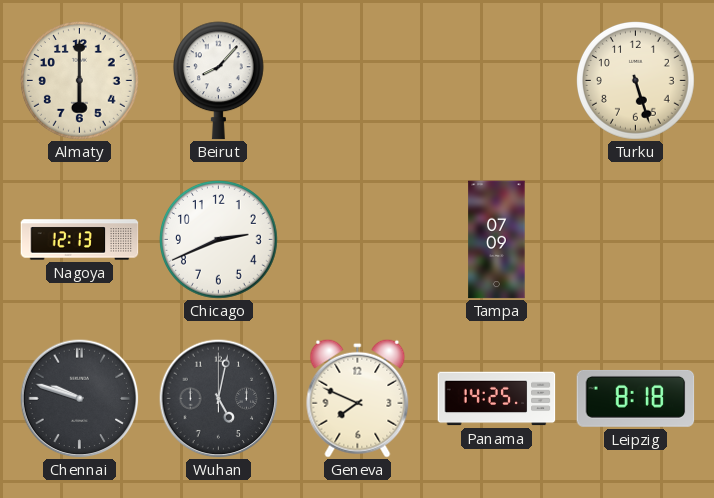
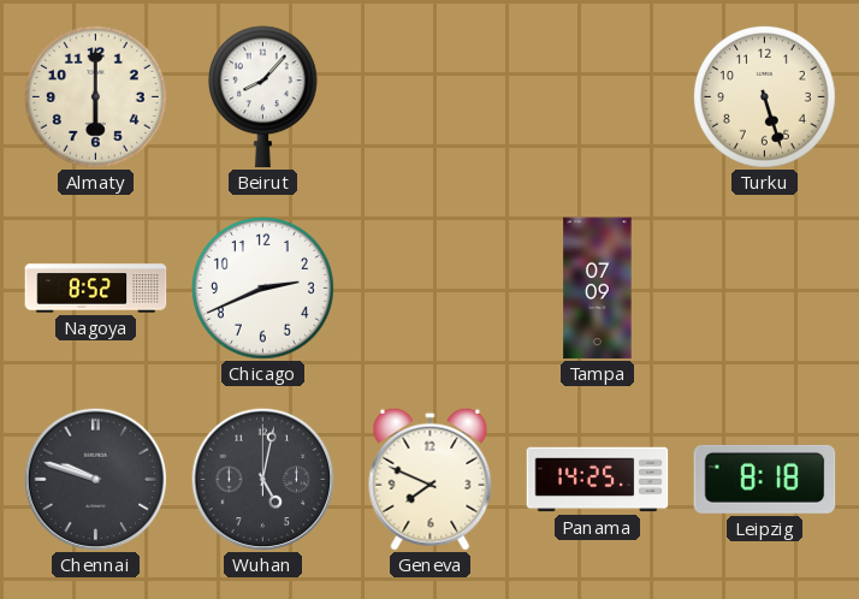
Nagoya: 12:13 -> 8:52
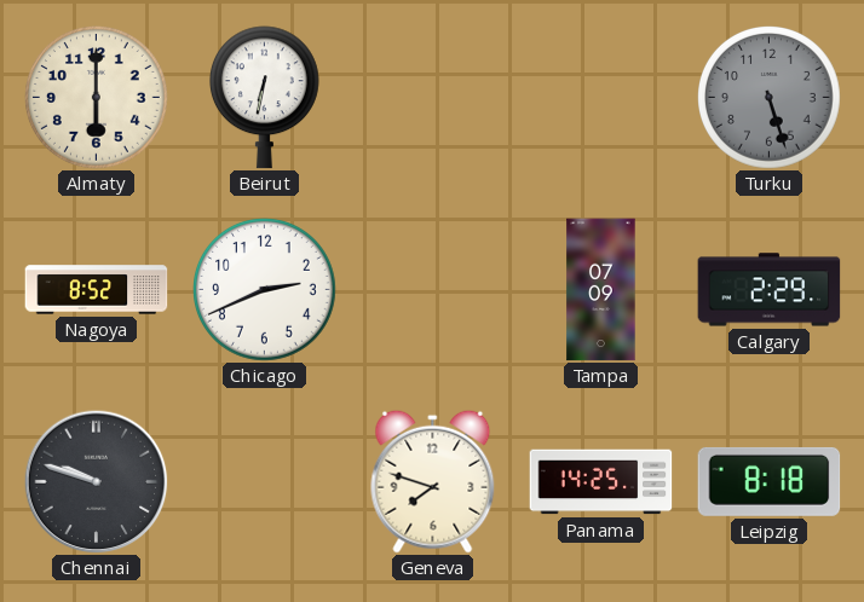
Beirut: 8:07 -> 6:32
Turku dial: cream -> grey
Calgary: none -> 2:29
Wuhan: 5:02 -> none
Geneva: 7:49 -> 7:48
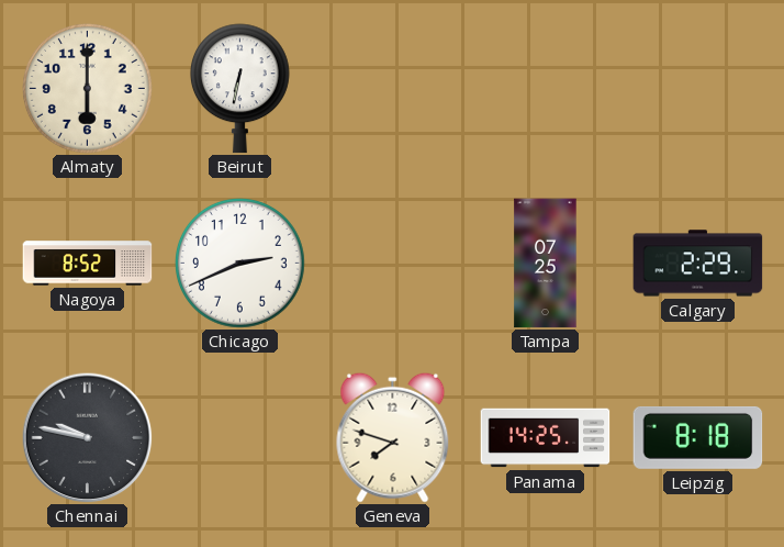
Turku: 5:27 -> none
Tampa: 07:09 -> 07:25
Chennai: 9:48 -> 9:47
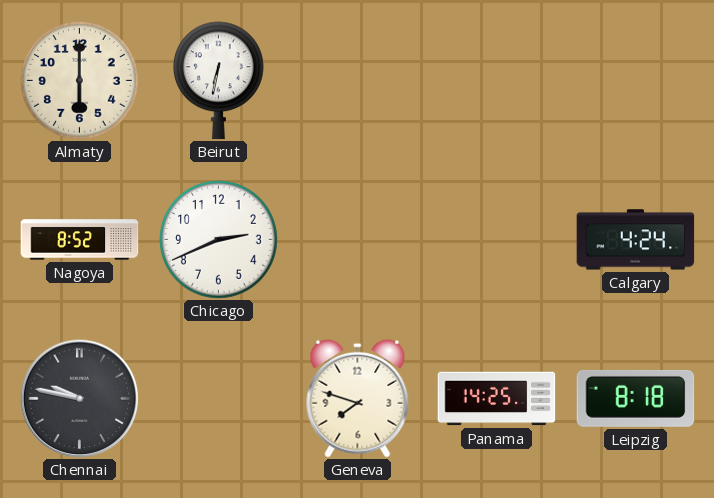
Tampa: 07:25 -> none
Calgary: 2:29 -> 4:24
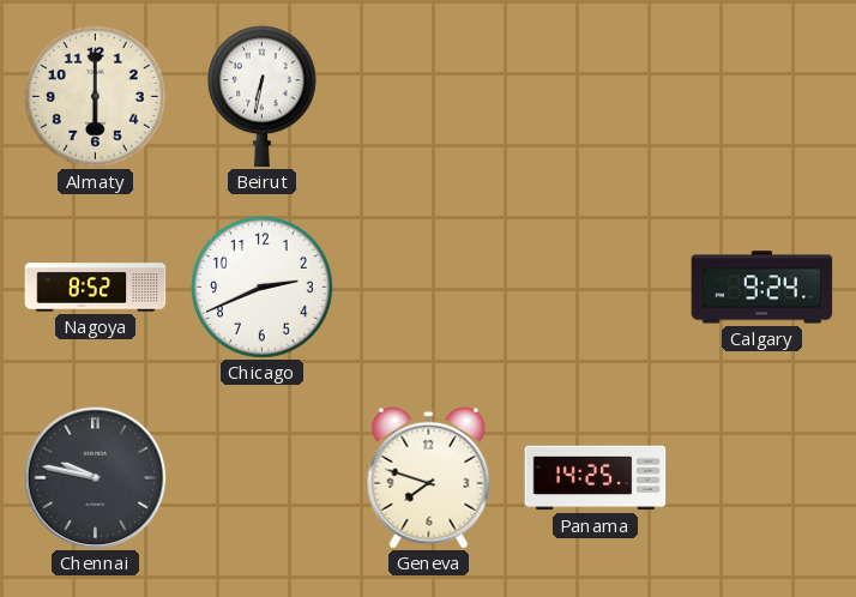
Calgary: 4:24 -> 9:24
Leipzig: 8:18 -> none
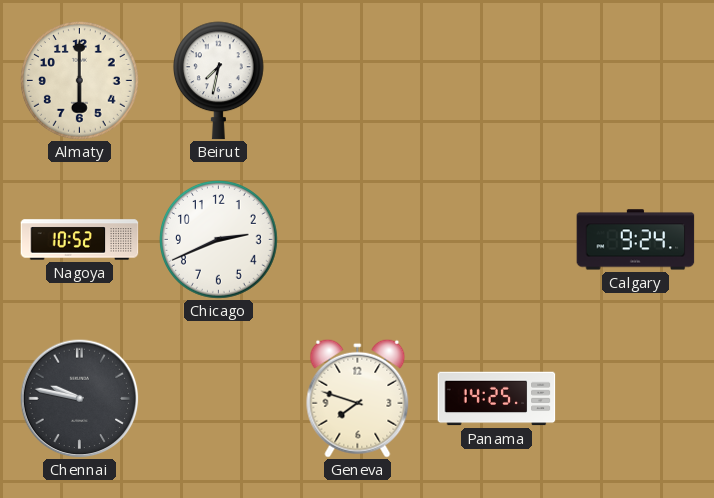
Beirut: 6:32 -> 7:32
Nagoya: 8:52 -> 10:52
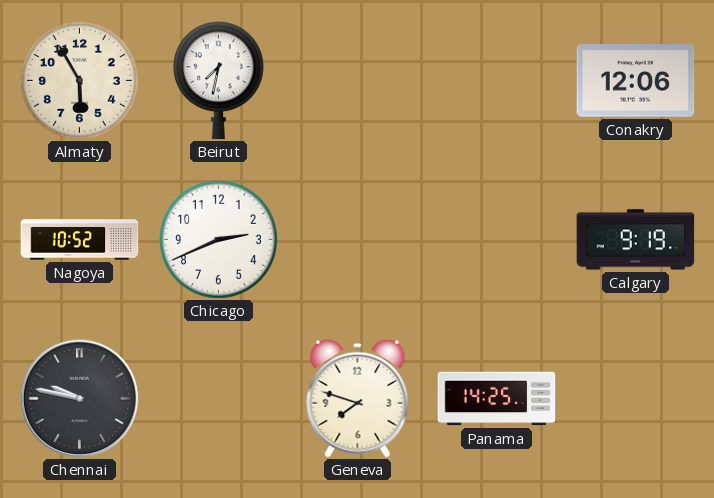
Almaty: 6:00 -> 5:55
Conakry: none -> 12:06
Calgary: 9:24 -> 9:19
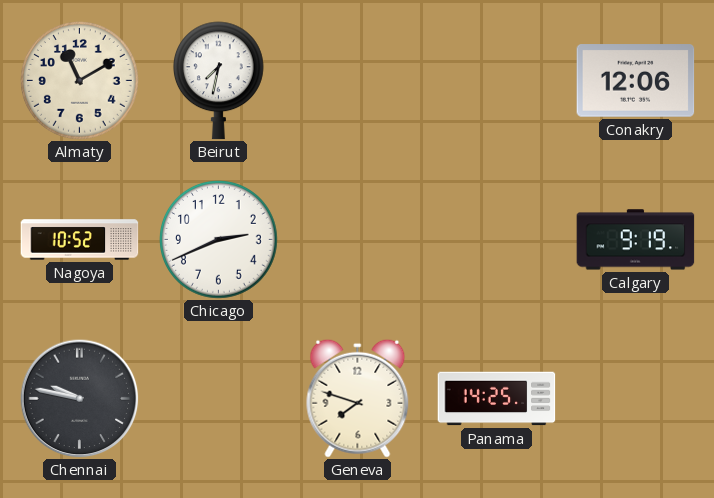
Almaty: 5:55 -> 11:10
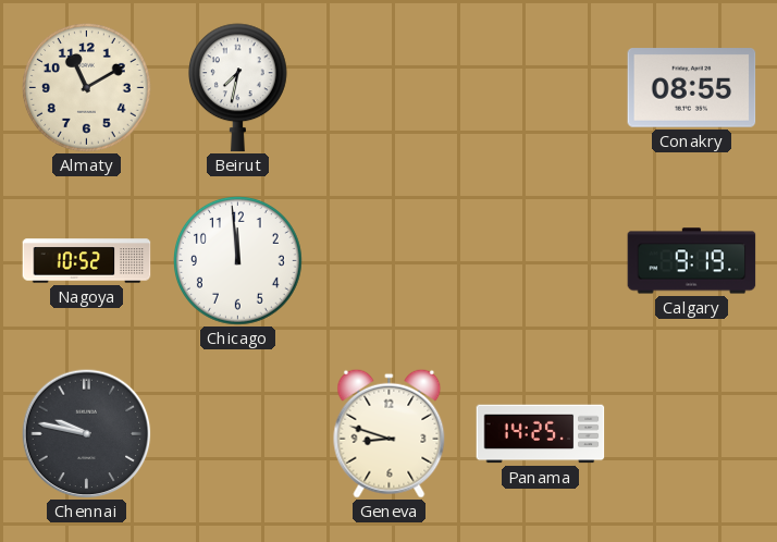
Conakry: 12:06 -> 08:55
Chicago: 2:41 -> 11:59
Geneva: 7:48 -> 8:48
